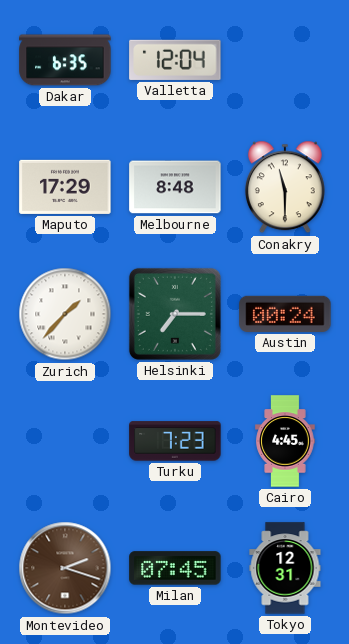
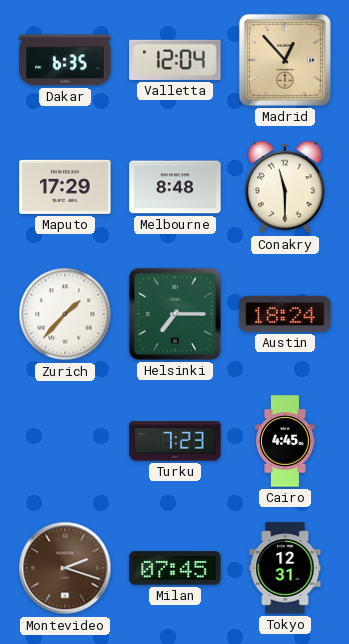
Madrid: none -> 12:53
Austin: 00:24 -> 18:24
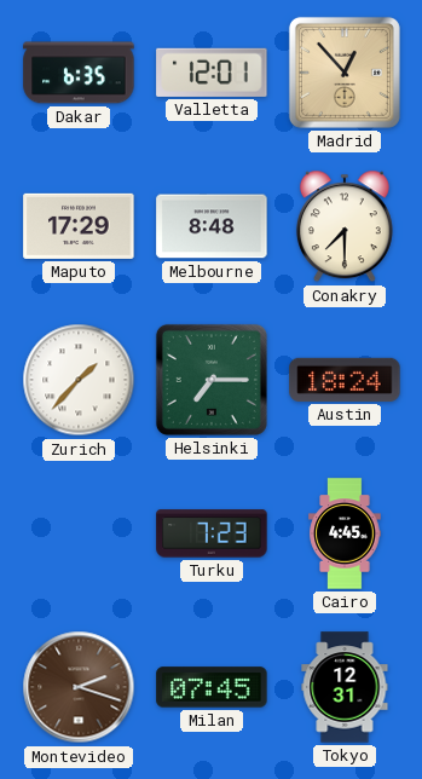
Valletta: 12:04 -> 12:01
Conakry: 11:30 -> 7:30
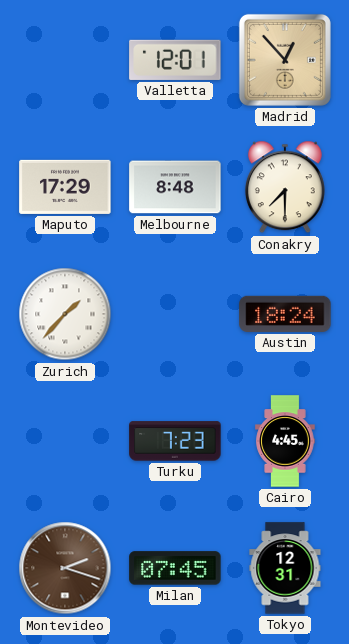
Dakar: 6:35 -> none
Helsinki: 7:15 -> none
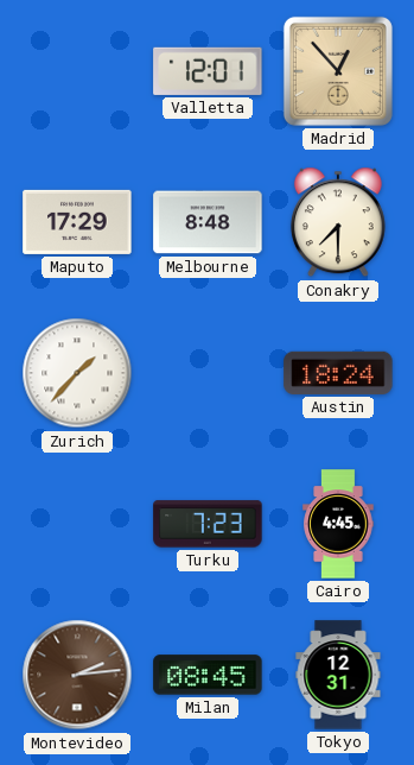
Montevideo: 2:18 -> 2:14
Milan: 07:45 -> 08:45
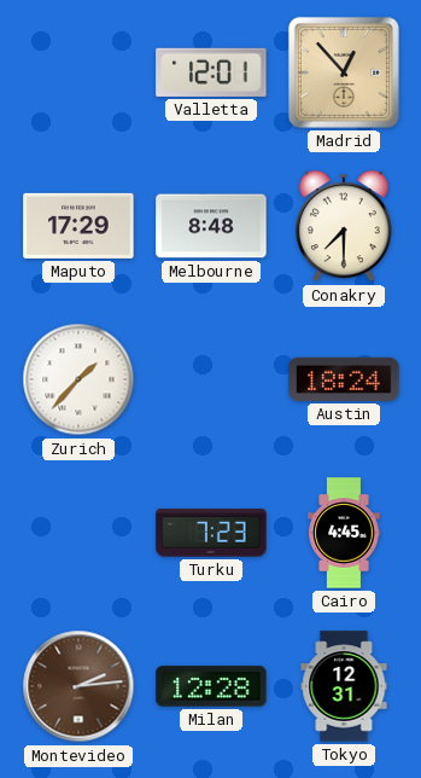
Milan: 08:45 -> 12:28
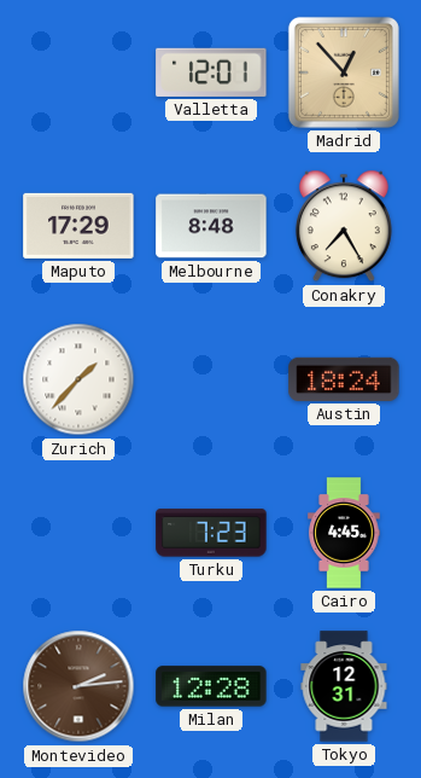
Conakry: 7:30 -> 7:25
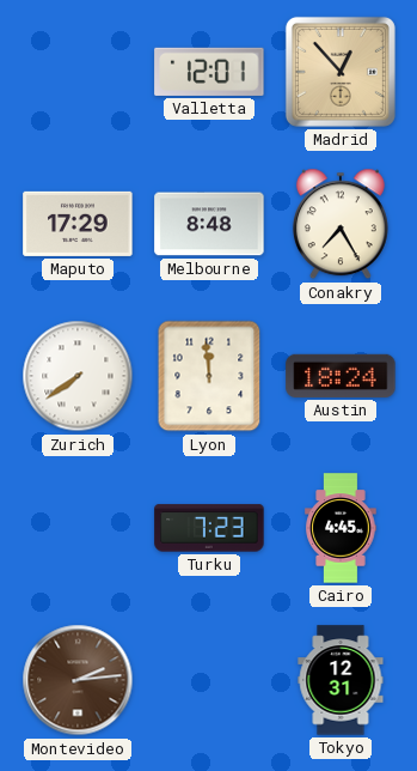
Zurich: 1:37 -> 7:39
Lyon: none -> 11:59
Milan: 12:28 -> none
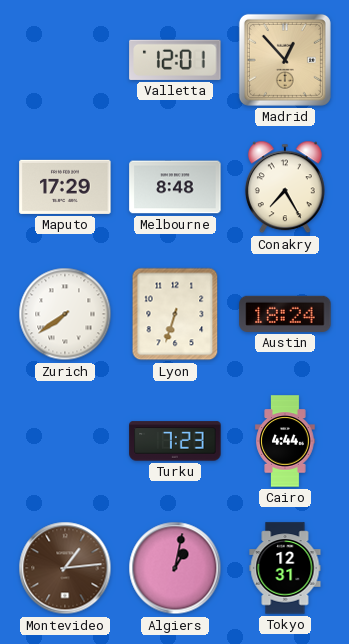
Lyon: 11:59 -> 6:33
Cairo: 4:45 -> 4:44
Montevideo: 2:14 -> 1:14
Algiers: none -> 1:02
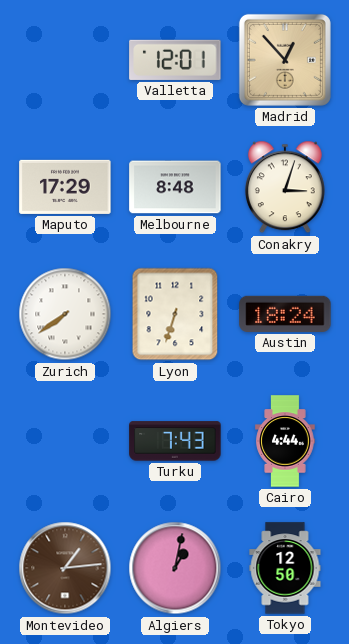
Conakry: 7:25 -> 3:03
Turku: 7:23 -> 7:43
Tokyo: 12:31 -> 12:50
